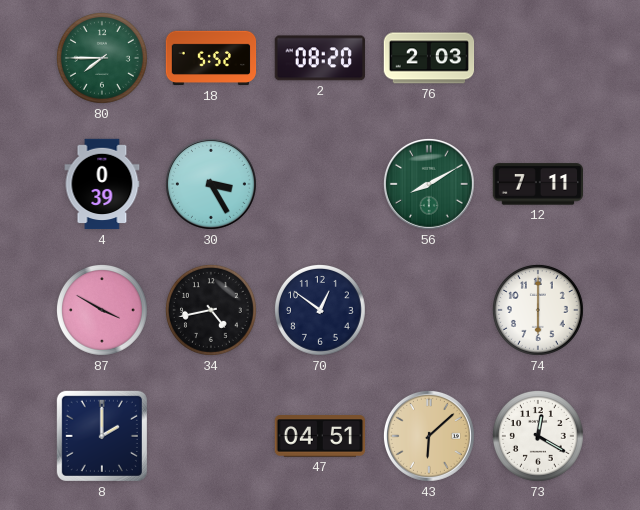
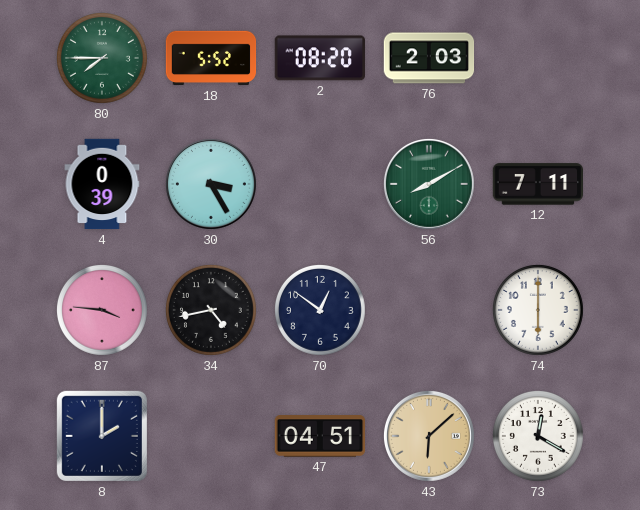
87: 3:50 -> 3:46
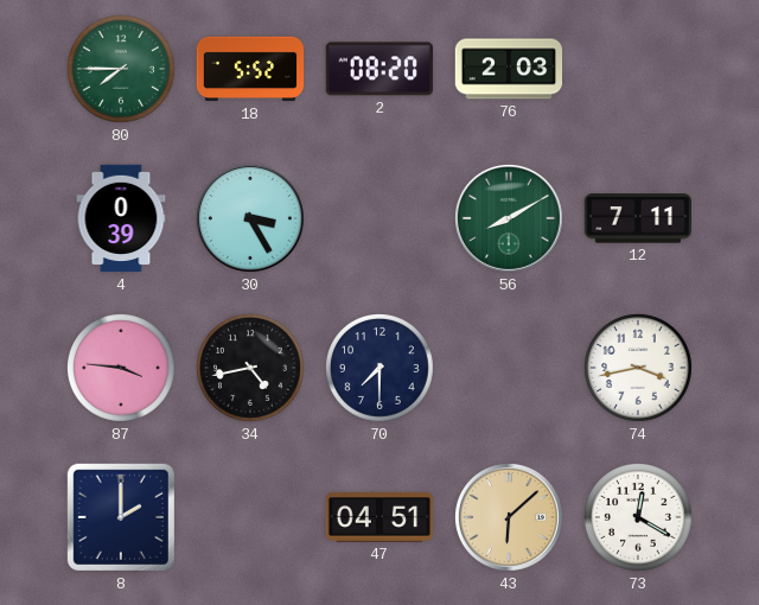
70: 12:51 -> 7:30
74: 6:00 -> 3:43
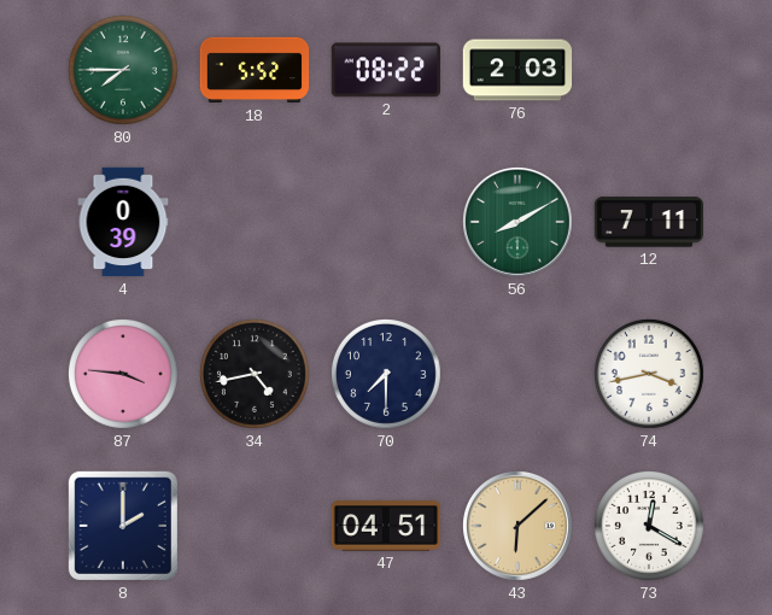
2: 08:20 -> 08:22
30: 3:25 -> none
